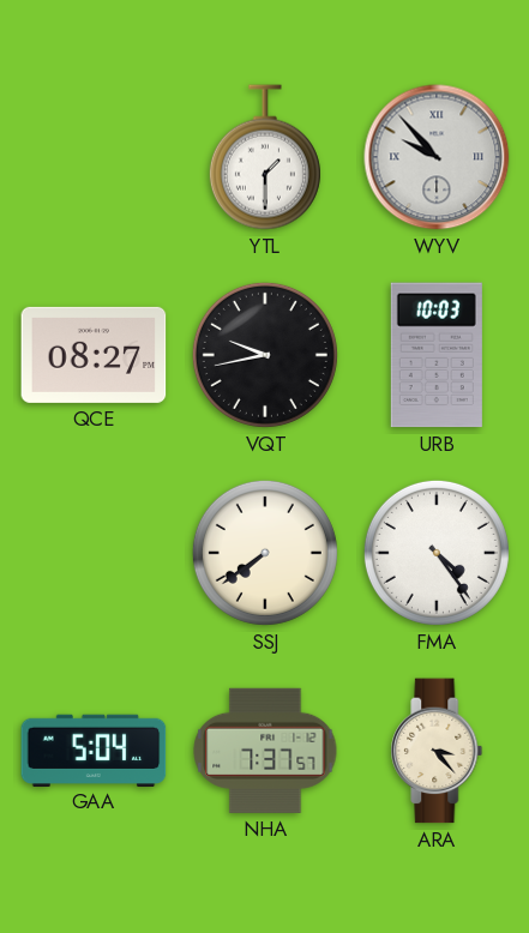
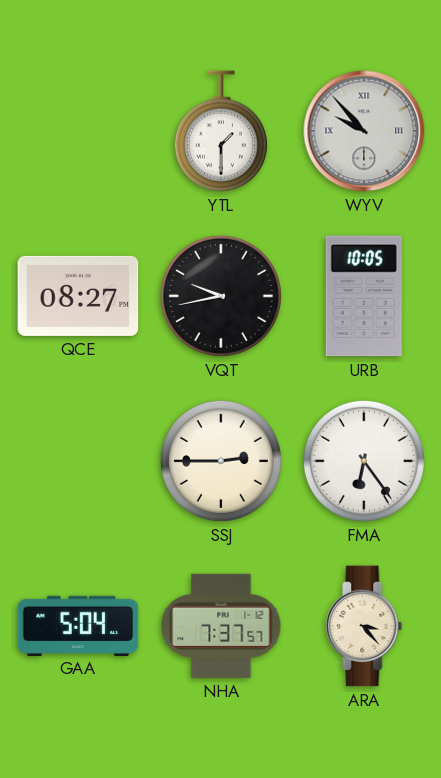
URB: 10:03 -> 10:05
SSJ: 7:39 -> 2:45
FMA: 4:24 -> 6:24
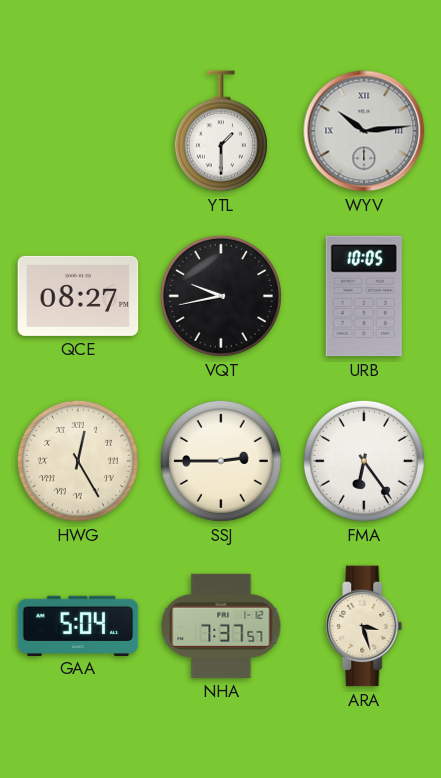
WYV: 9:53 -> 10:14
HWG: none -> 12:25
ARA: 3:23 -> 3:27
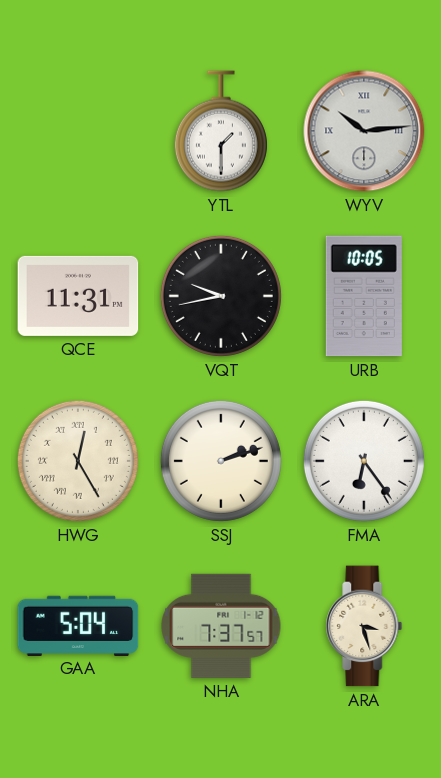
QCE: 08:27 -> 11:31
SSJ: 2:45 -> 2:12
